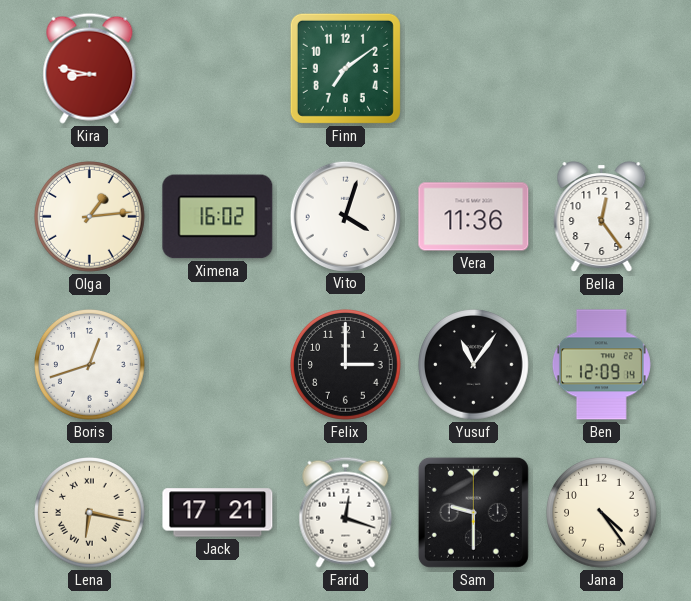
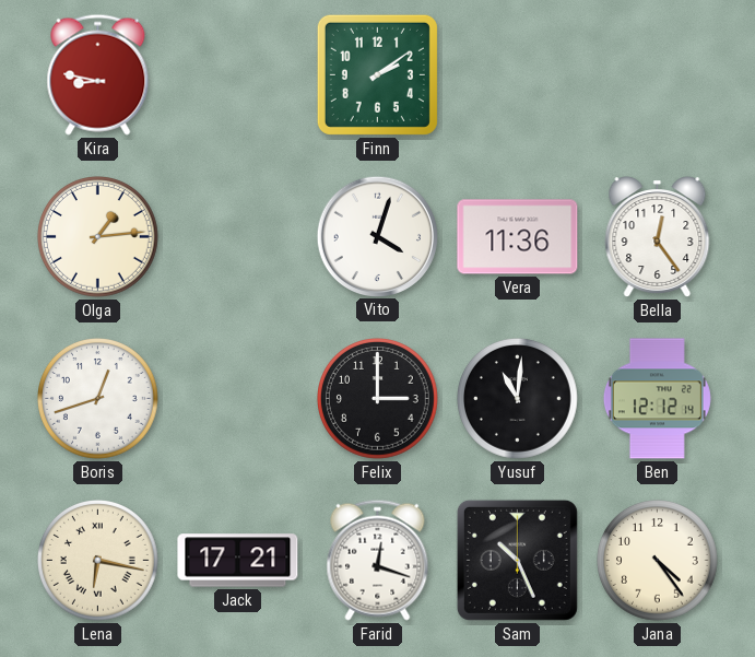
Finn: 7:09 -> 2:09
Ximena: 16:02 -> none
Yusuf: 11:06 -> 11:01
Ben: 12:09 -> 12:12
Sam: 9:30 -> 10:26
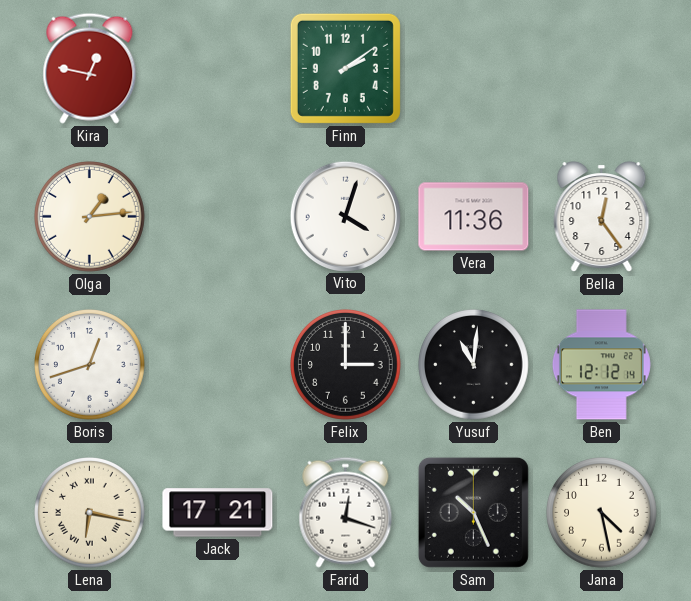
Kira: 8:47 -> 12:47
Jana: 4:24 -> 4:28
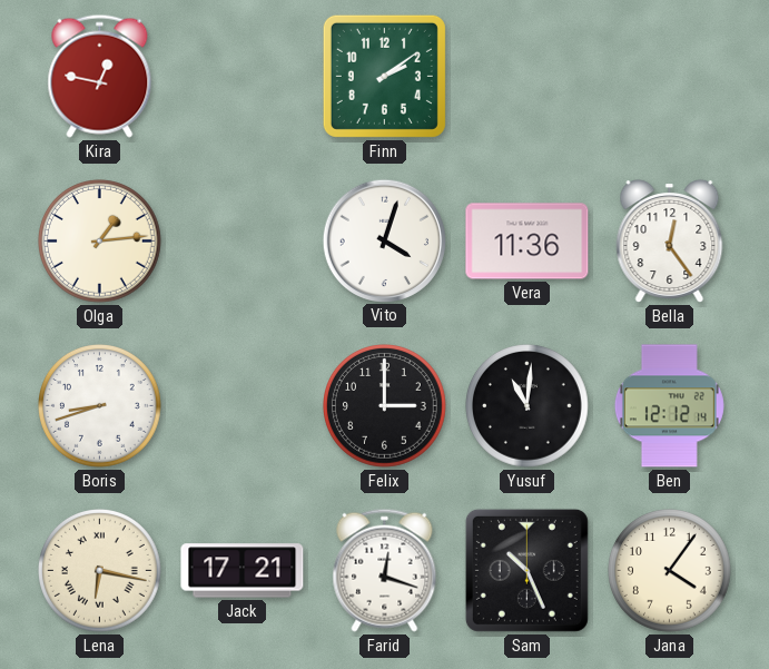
Boris: 12:42 -> 8:42
Jana: 4:28 -> 4:06
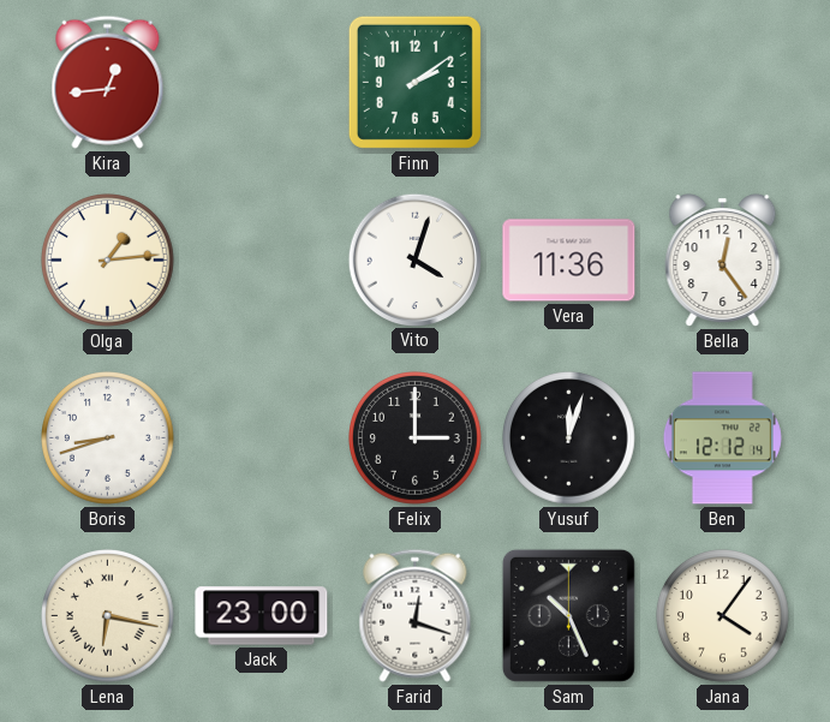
Kira: 12:47 -> 12:44
Yusuf: 11:01 -> 12:03
Jack: 17:21 -> 23:00
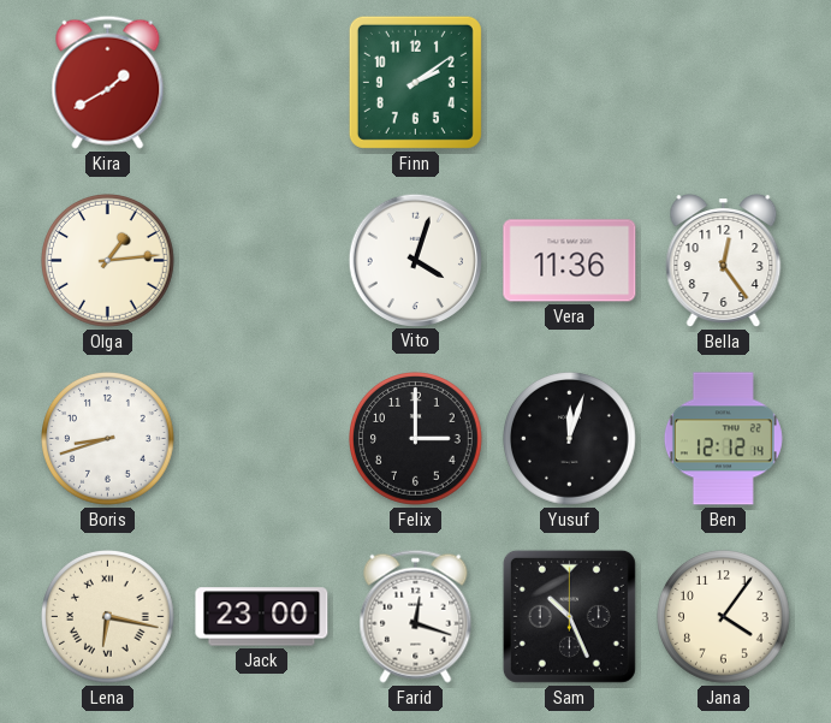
Kira: 12:44 -> 1:40
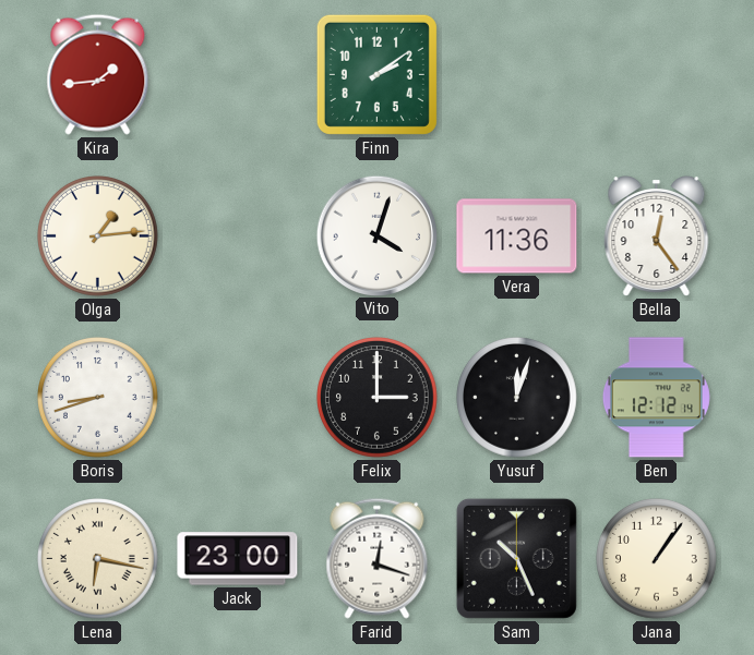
Kira: 1:40 -> 1:44
Jana: 4:06 -> 1:06
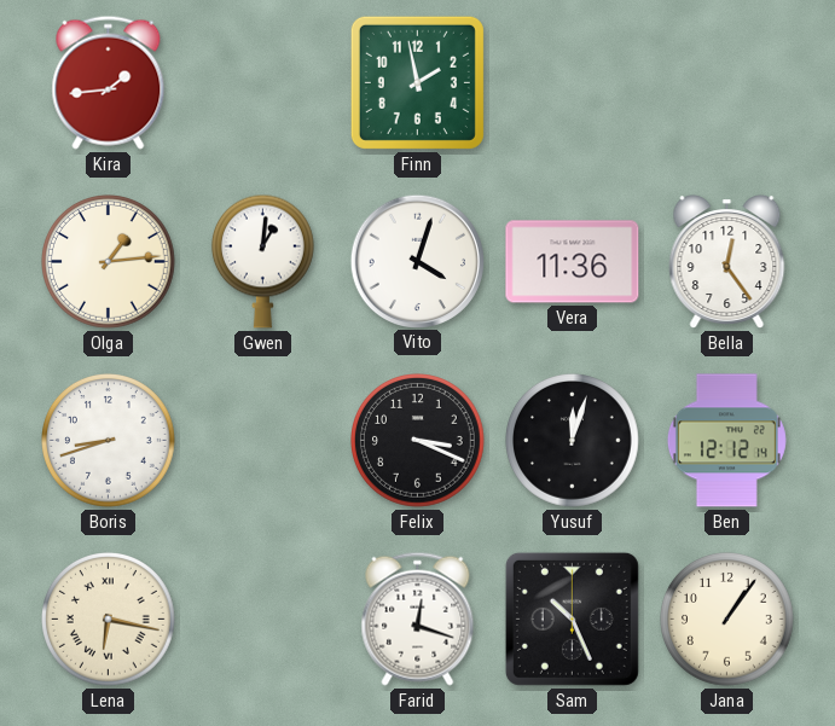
Finn: 2:09 -> 1:58
Gwen: none -> 1:01
Felix: 3:00 -> 3:19
Jack: 23:00 -> none
